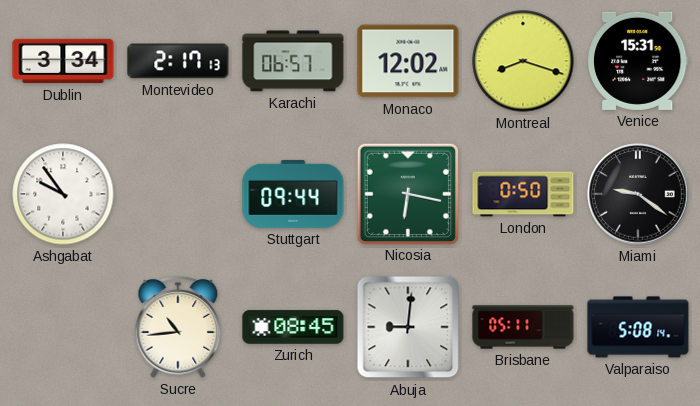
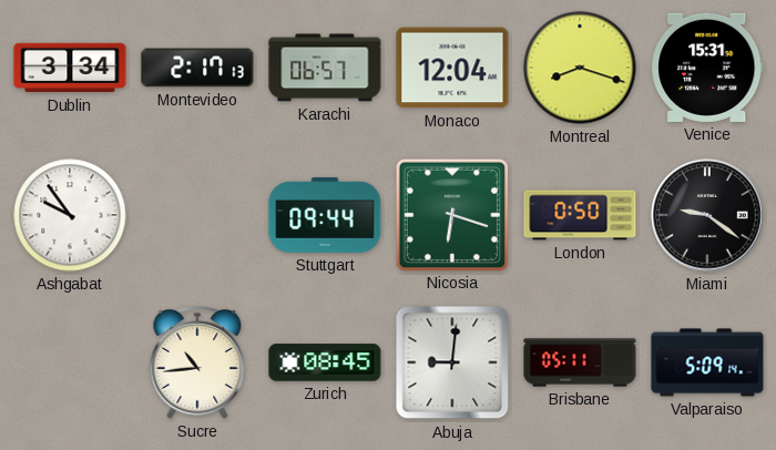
Monaco: 12:02 -> 12:04
Nicosia: 6:17 -> 6:18
Valparaiso: 5:08 -> 5:09
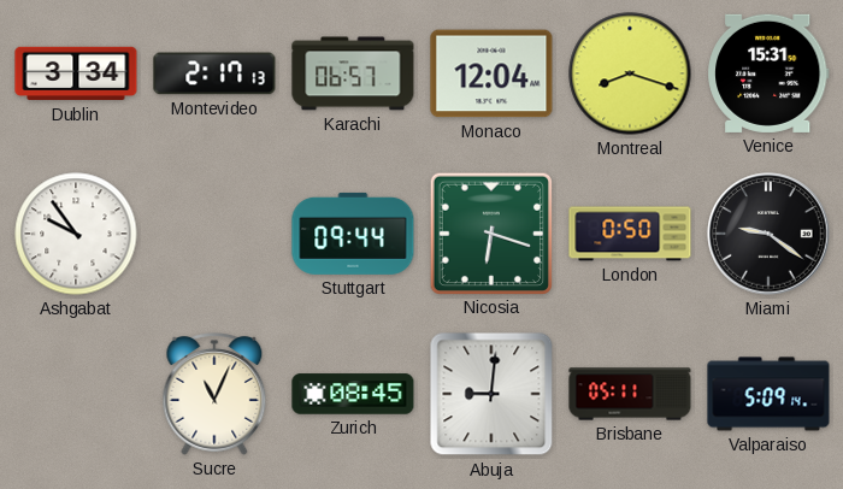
Sucre: 10:44 -> 11:04
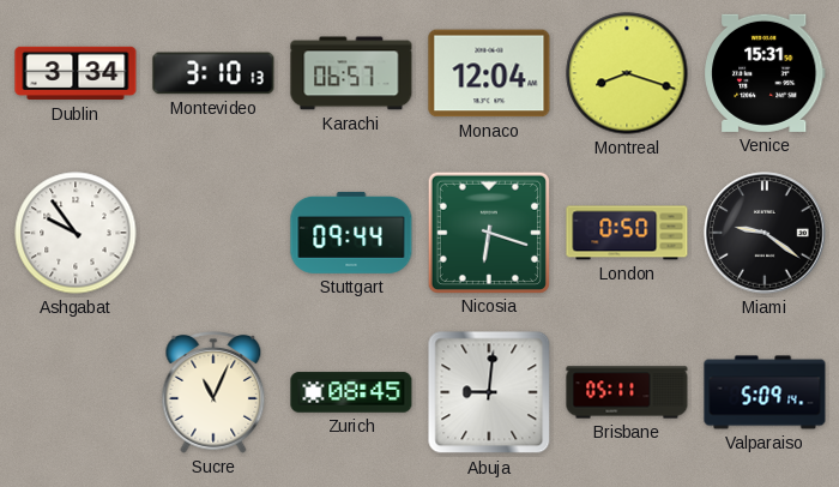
Montevideo: 2:17 -> 3:10
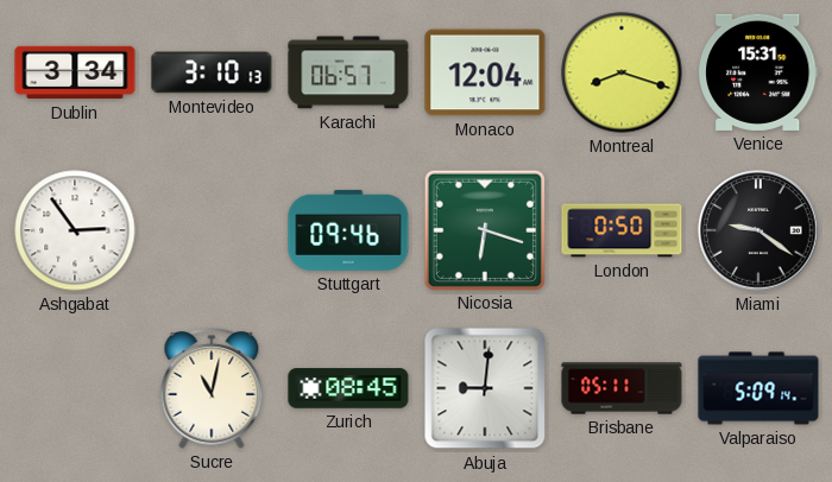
Ashgabat: 9:54 -> 2:54
Stuttgart: 09:44 -> 09:46
Sucre: 11:04 -> 11:02
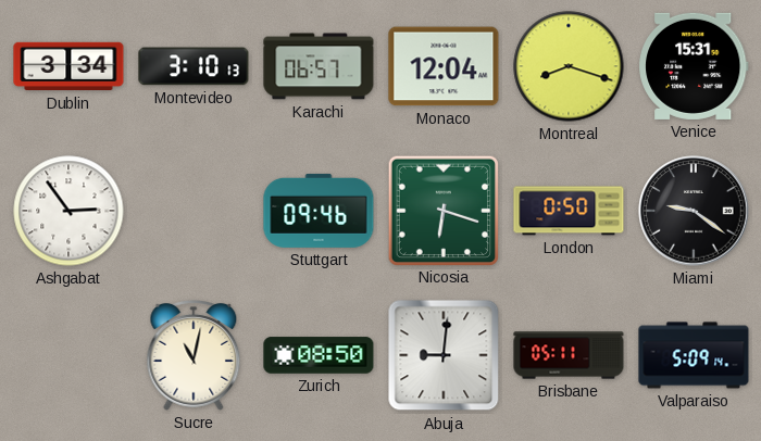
Zurich: 08:45 -> 08:50
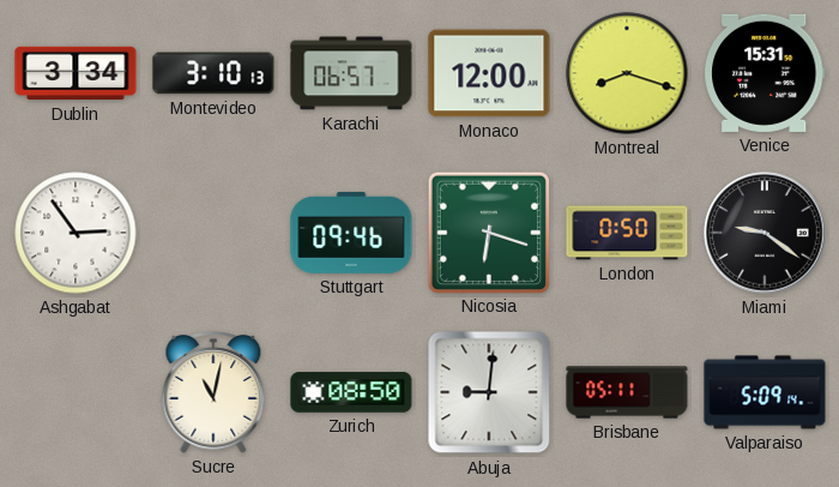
Monaco: 12:04 -> 12:00
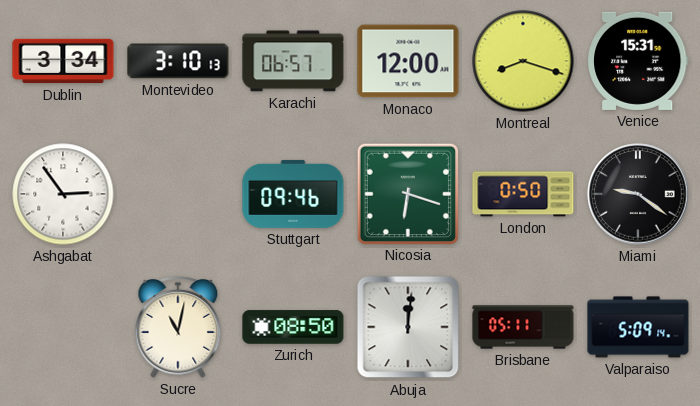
Abuja: 9:01 -> 12:01
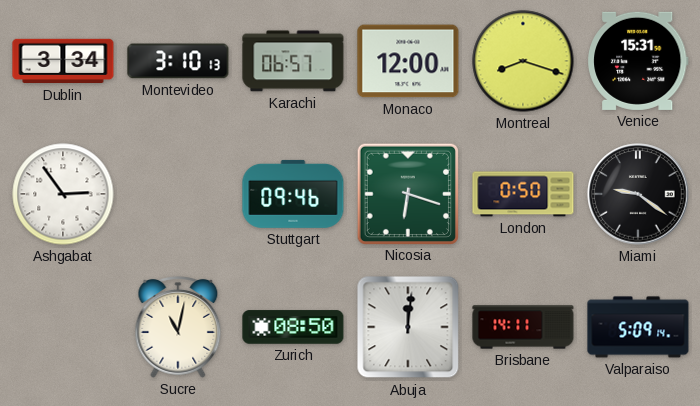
Brisbane: 05:11 -> 14:11
